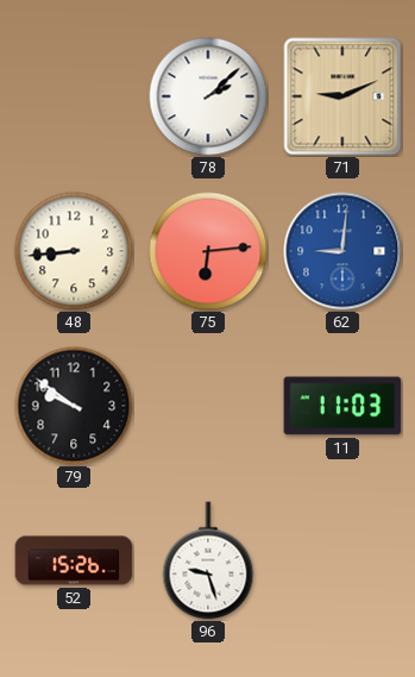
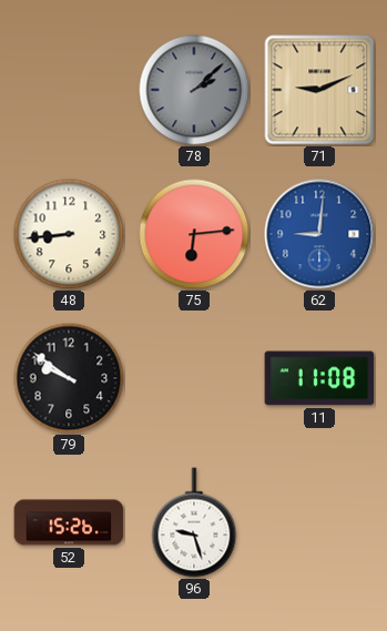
78 dial: white -> grey
11: 11:03 -> 11:08
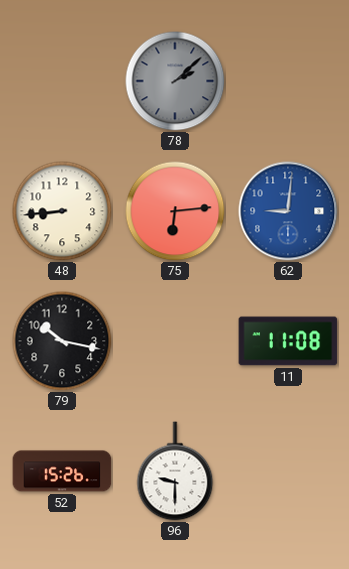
71: 9:11 -> none
79: 9:51 -> 10:17
96: 9:27 -> 9:30
